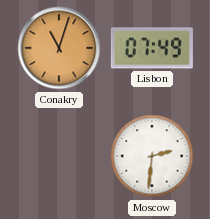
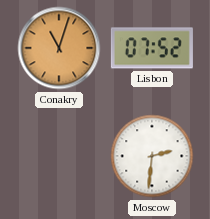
Lisbon: 07:49 -> 07:52
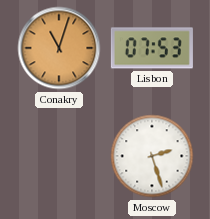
Lisbon: 07:52 -> 07:53
Moscow: 2:31 -> 2:27
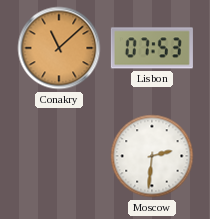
Conakry: 11:03 -> 11:08
Moscow: 2:27 -> 2:31
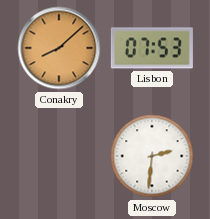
Conakry: 11:08 -> 8:08
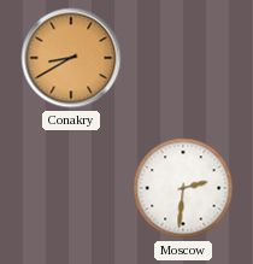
Conakry: 8:08 -> 8:40
Lisbon: 07:53 -> none
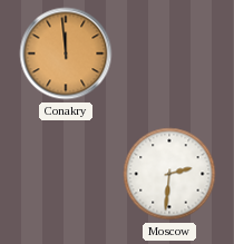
Conakry: 8:40 -> 11:59
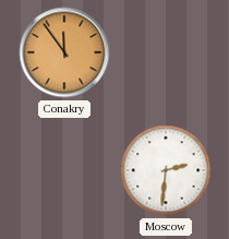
Conakry: 11:59 -> 11:54
